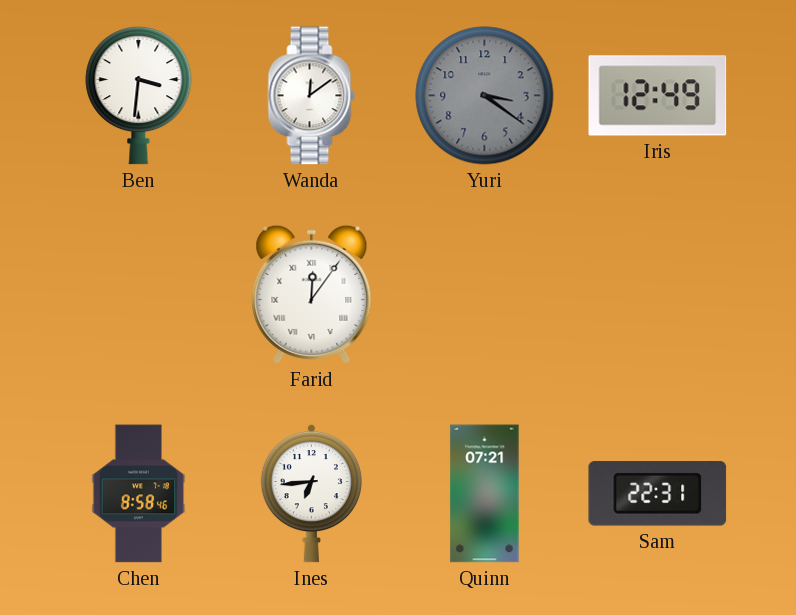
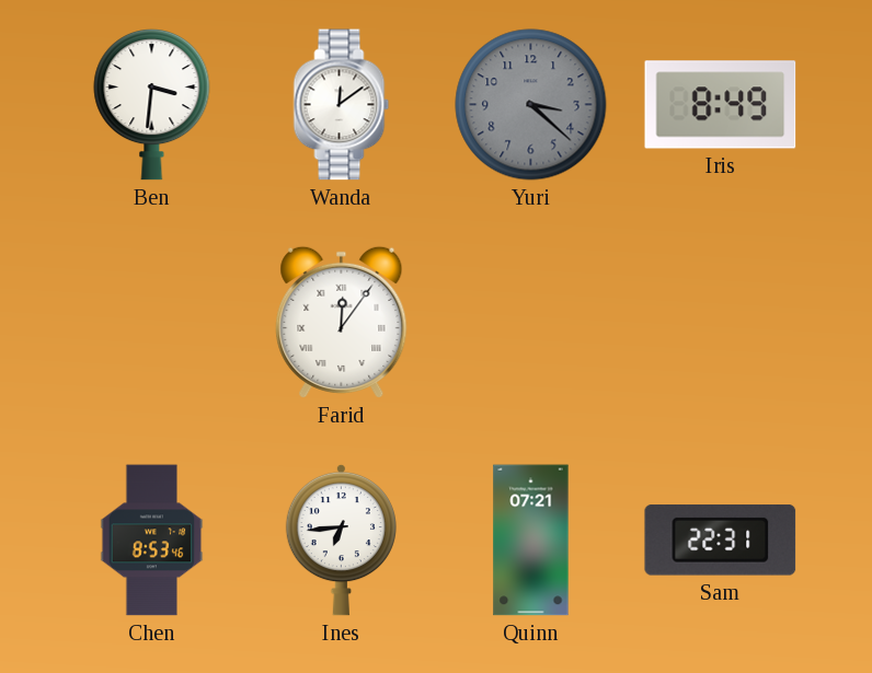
Yuri: 3:21 -> 3:22
Iris: 12:49 -> 8:49
Chen: 8:58 -> 8:53
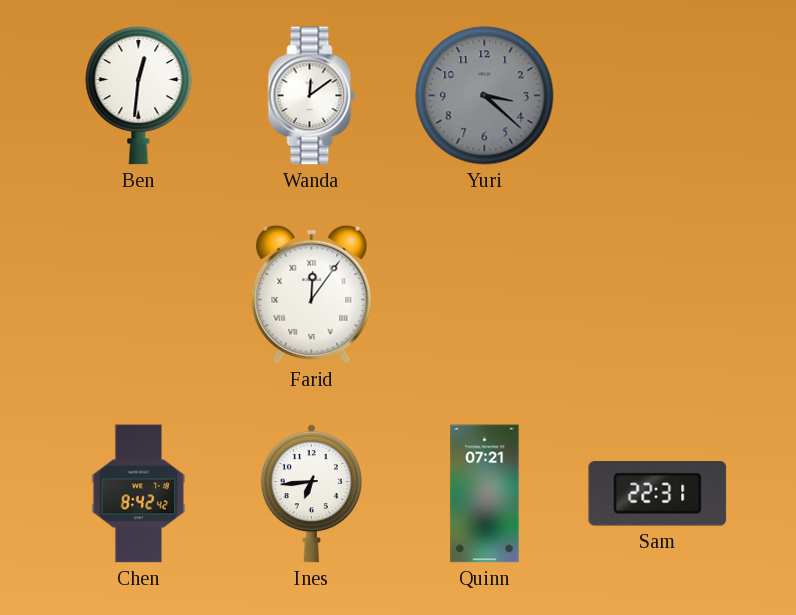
Ben: 3:31 -> 12:31
Iris: 8:49 -> none
Chen: 8:53 -> 8:42
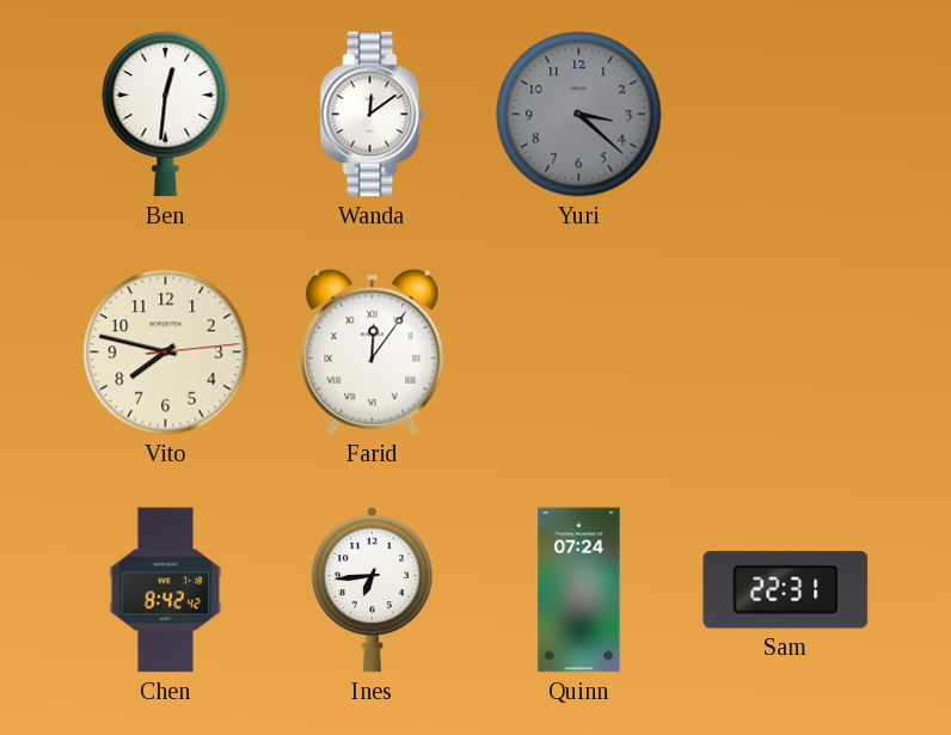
Vito: none -> 7:47
Quinn: 07:21 -> 07:24
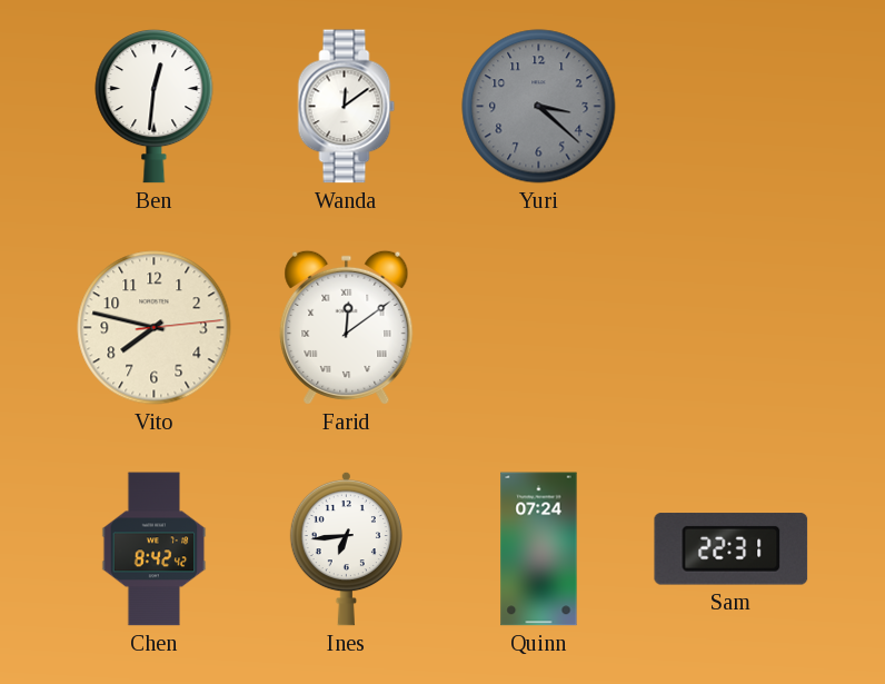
Farid: 12:06 -> 12:09
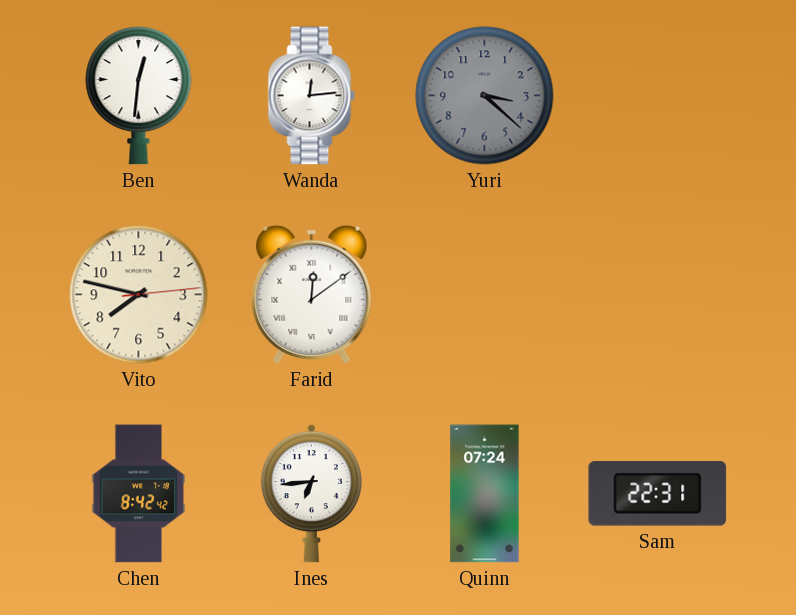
Wanda: 12:09 -> 12:14
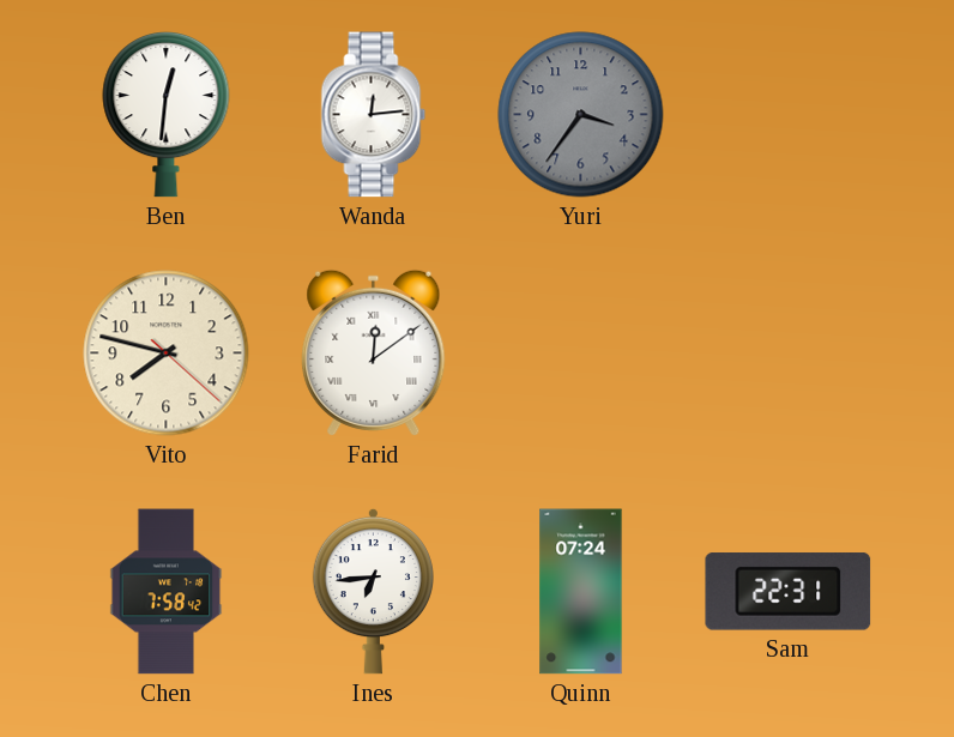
Yuri: 3:22 -> 3:36
Vito: 7:47:14 -> 7:47:22
Chen: 8:42 -> 7:58
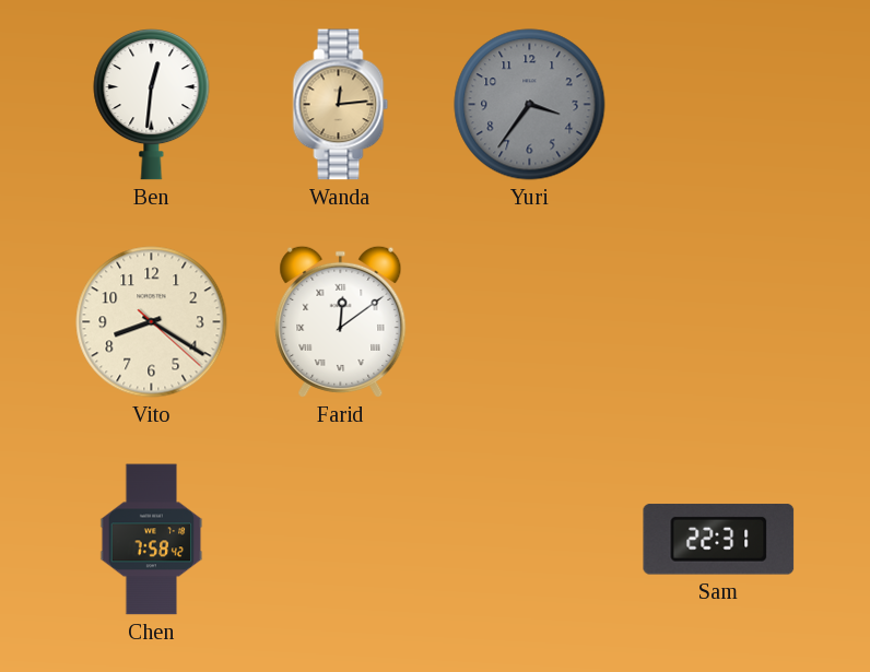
Wanda dial: white -> champagne
Vito: 7:47 -> 8:20
Ines: 6:44 -> none
Quinn: 07:24 -> none
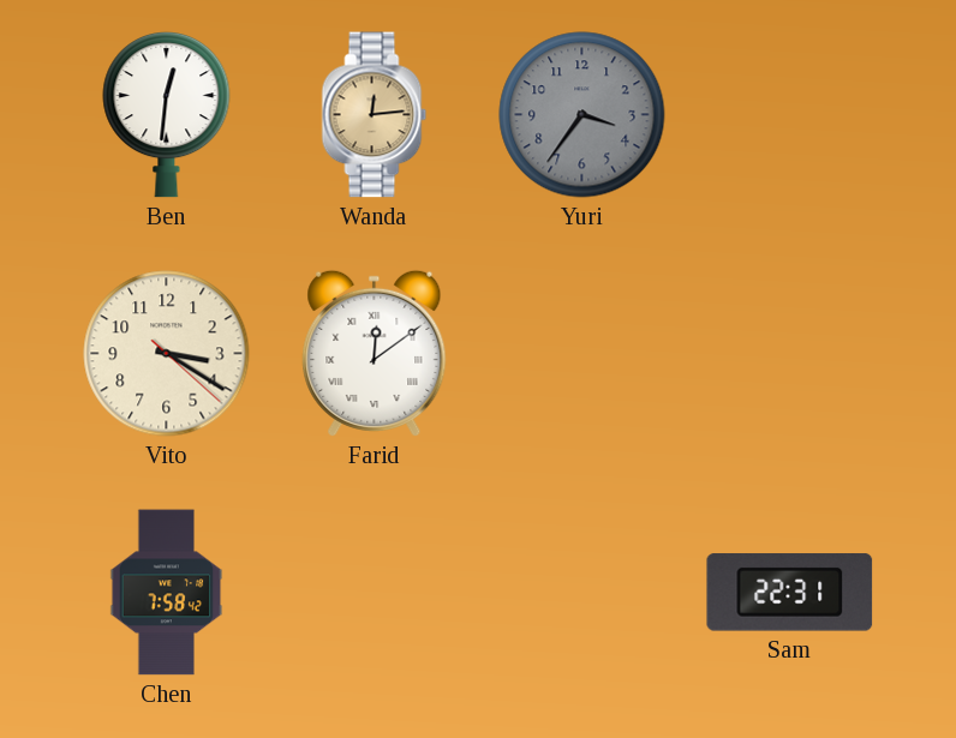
Vito: 8:20 -> 3:20
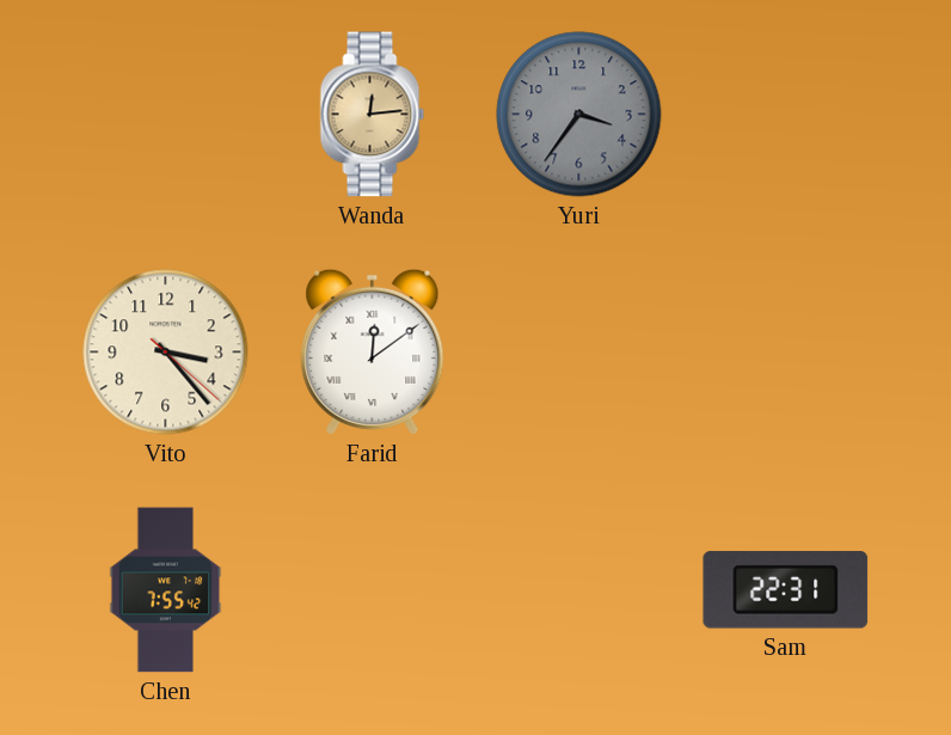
Ben: 12:31 -> none
Vito: 3:20 -> 3:23
Chen: 7:58 -> 7:55
